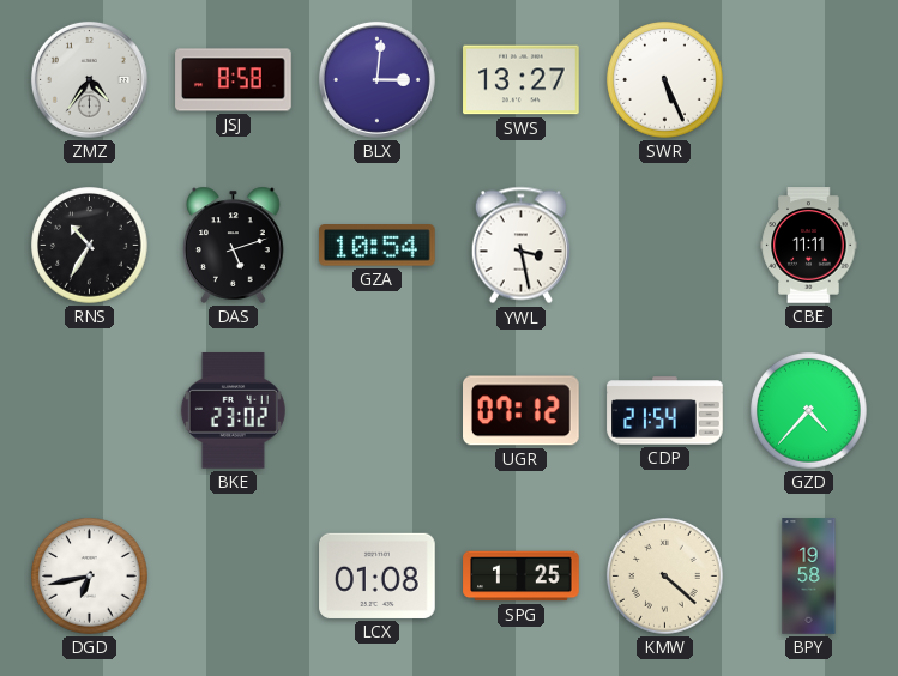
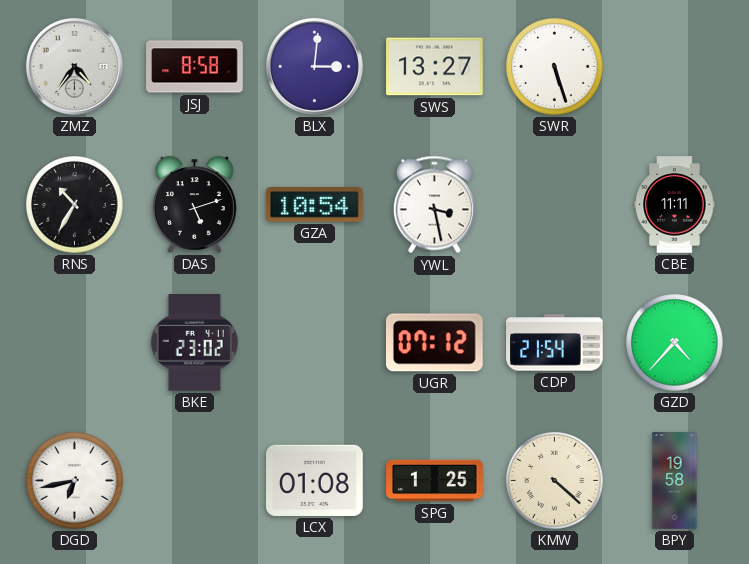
SWR: 5:26 -> 5:27
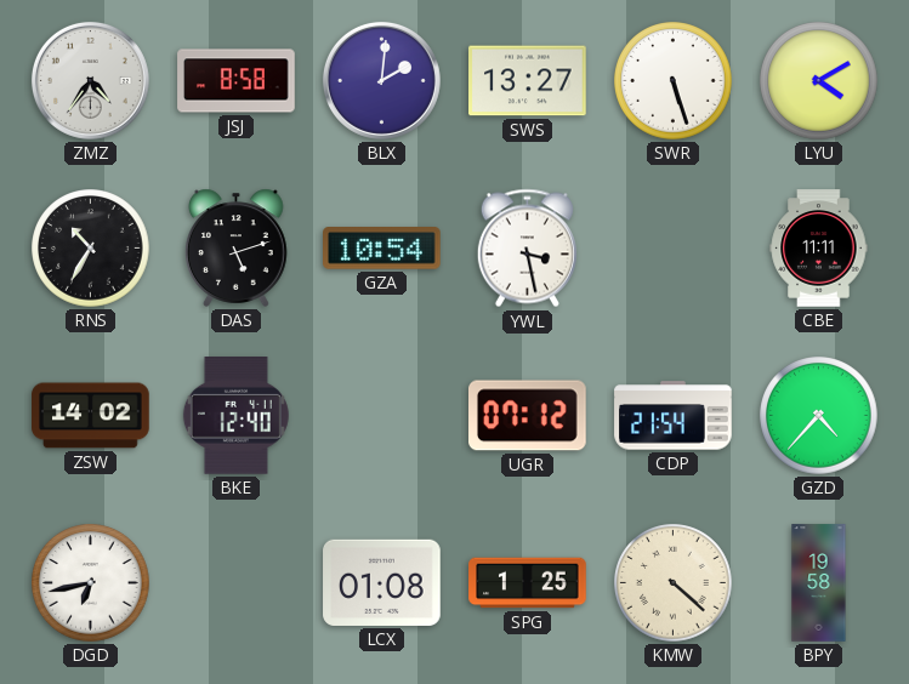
BLX: 3:01 -> 2:01
LYU: none -> 4:10
ZSW: none -> 14:02
BKE: 23:02 -> 12:40
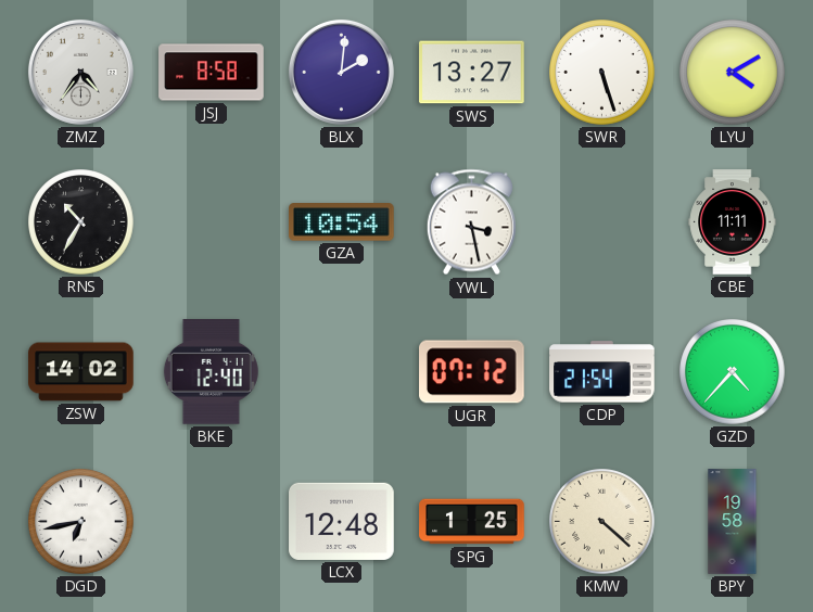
DAS: 5:12 -> none
LCX: 01:08 -> 12:48
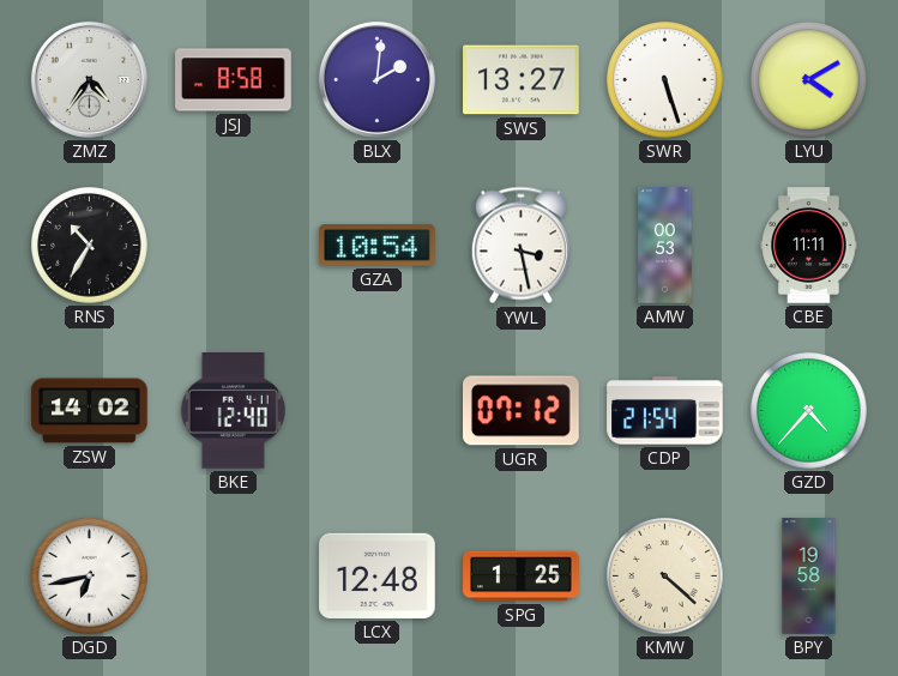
AMW: none -> 00:53
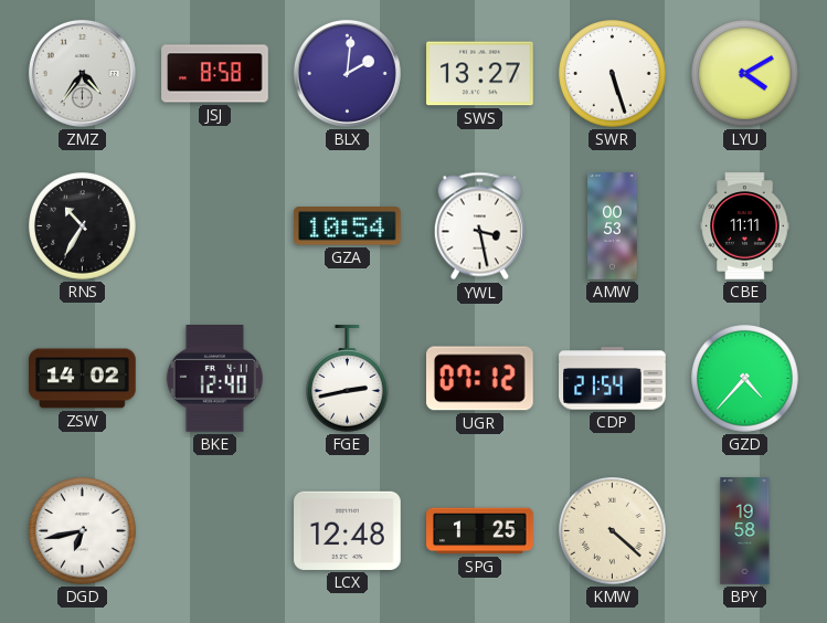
FGE: none -> 2:43
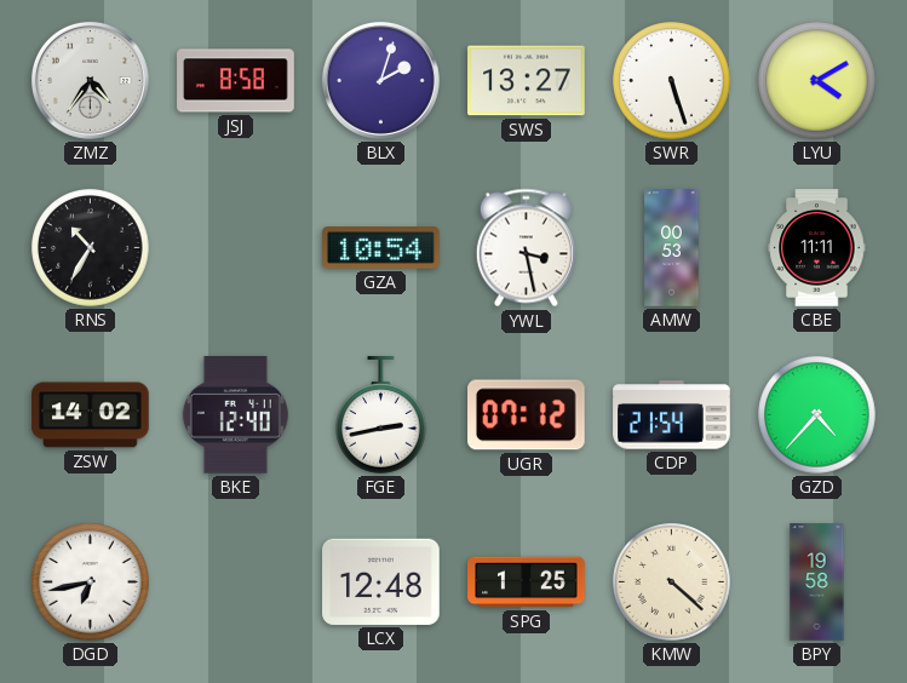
BLX: 2:01 -> 2:03
